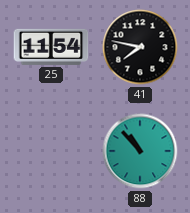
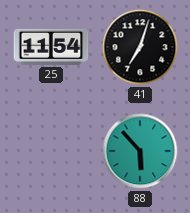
41: 7:47 -> 7:03
88: 10:53 -> 5:53
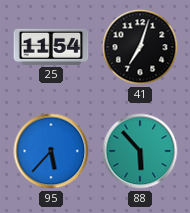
95: none -> 5:37
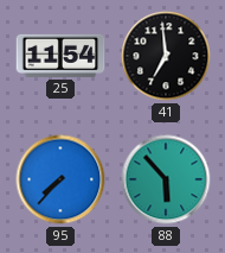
41: 7:03 -> 6:59
95: 5:37 -> 7:37
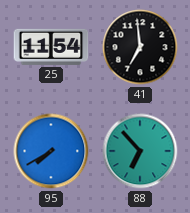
95: 7:37 -> 7:40
88: 5:53 -> 6:53
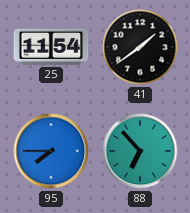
41: 6:59 -> 1:39
95: 7:40 -> 7:45
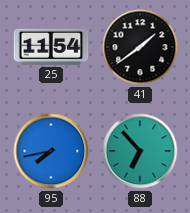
95: 7:45 -> 7:43
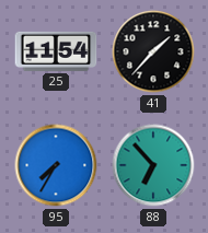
41: 1:39 -> 1:37
95: 7:43 -> 7:35
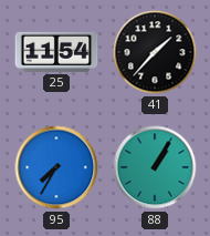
88: 6:53 -> 1:05
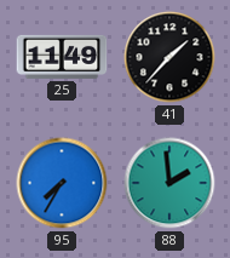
25: 11:54 -> 11:49
88: 1:05 -> 1:59
